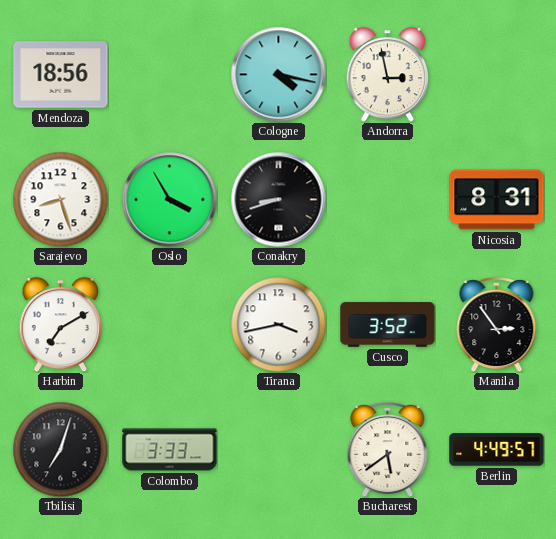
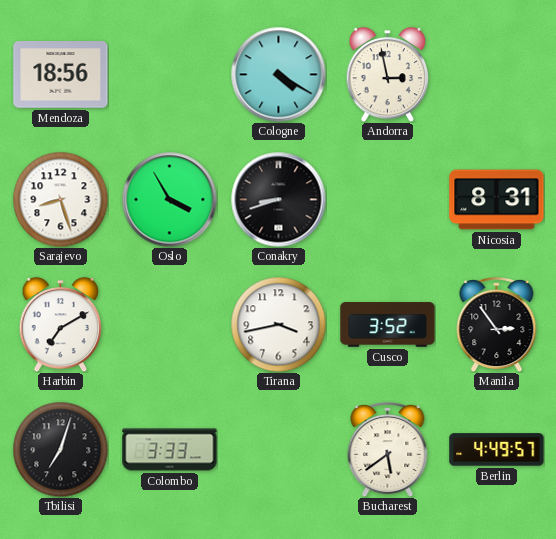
Cologne: 4:17 -> 4:20
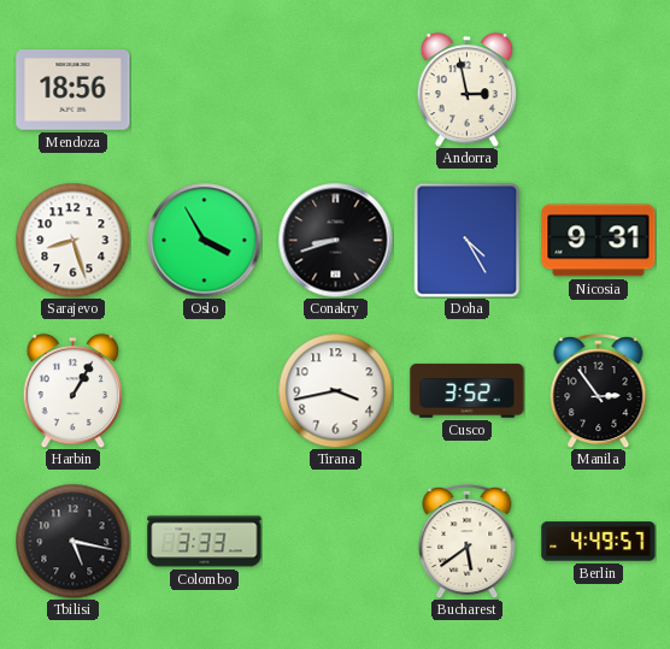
Cologne: 4:20 -> none
Doha: none -> 4:25
Nicosia: 8:31 -> 9:31
Harbin: 7:10 -> 1:05
Tbilisi: 7:03 -> 5:17
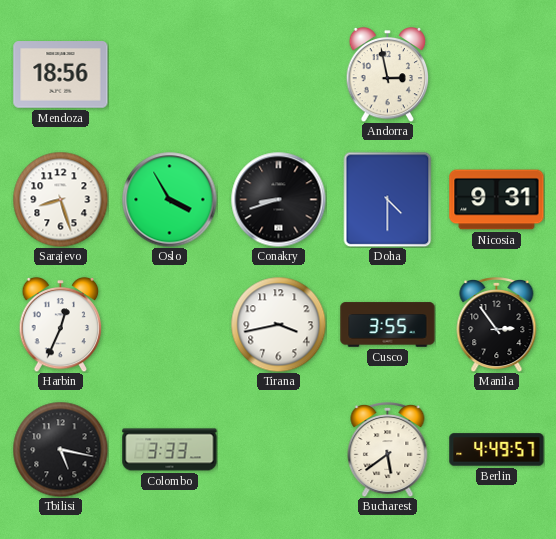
Doha: 4:25 -> 4:30
Harbin: 1:05 -> 12:34
Cusco: 3:52 -> 3:55
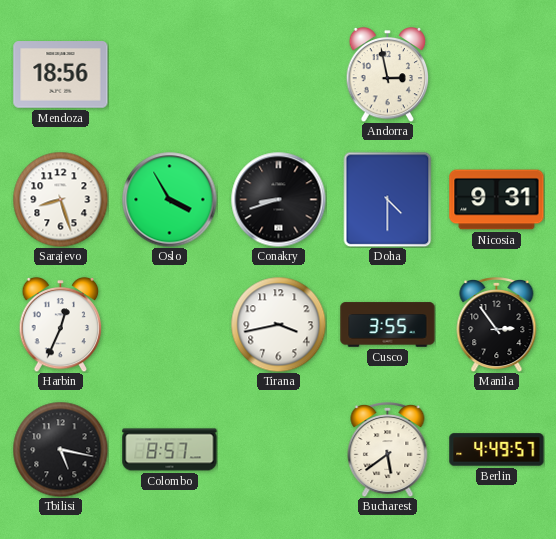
Colombo: 3:33 -> 8:57
